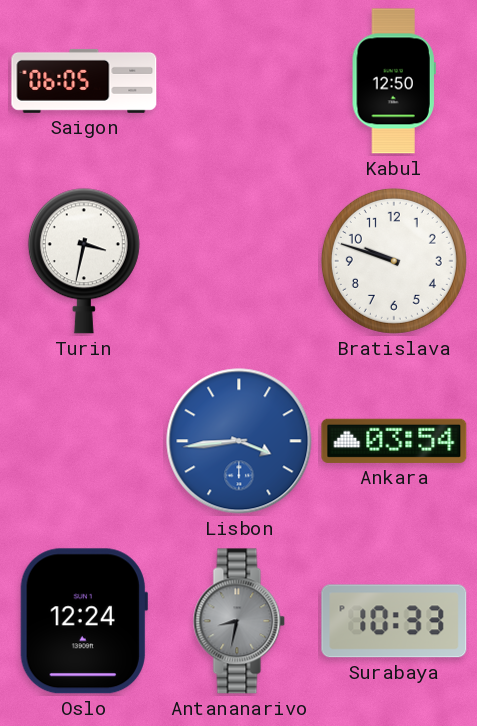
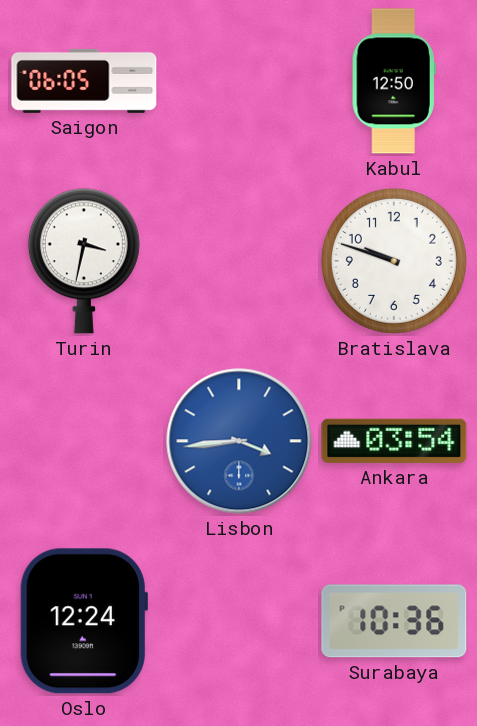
Antananarivo: 8:32 -> none
Surabaya: 10:33 -> 10:36
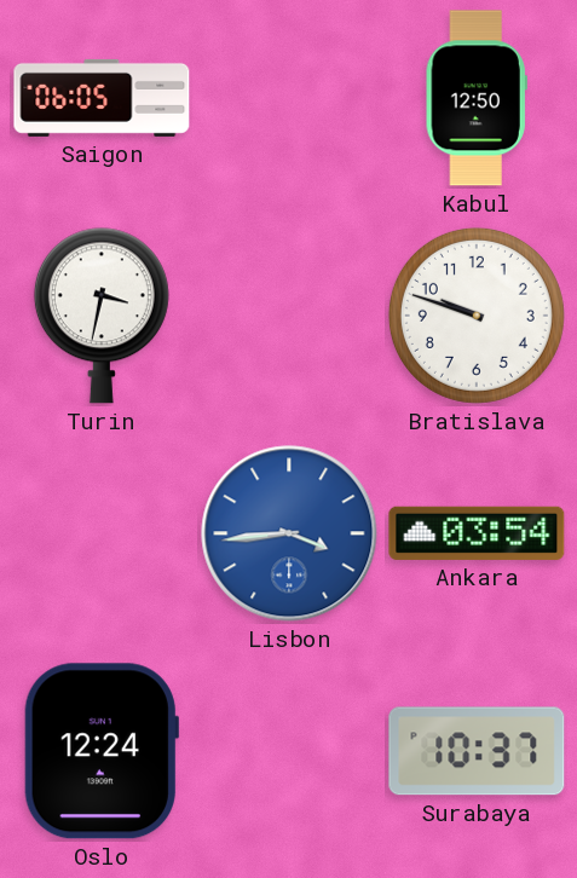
Surabaya: 10:36 -> 10:37
